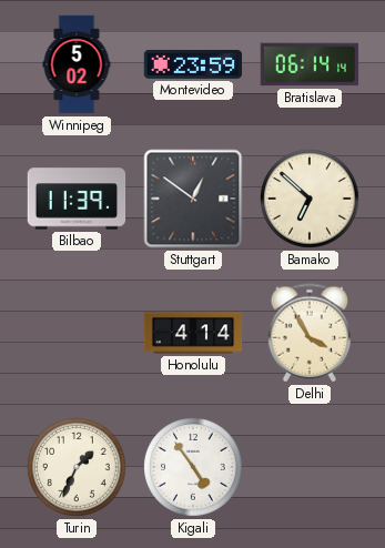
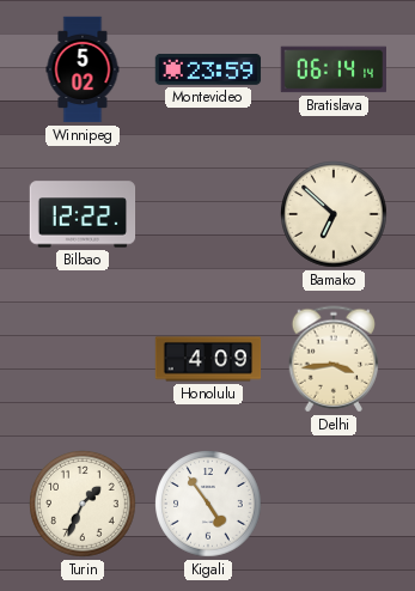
Bilbao: 11:39 -> 12:22
Stuttgart: 12:51 -> none
Honolulu: 4:14 -> 4:09
Delhi: 3:55 -> 3:44
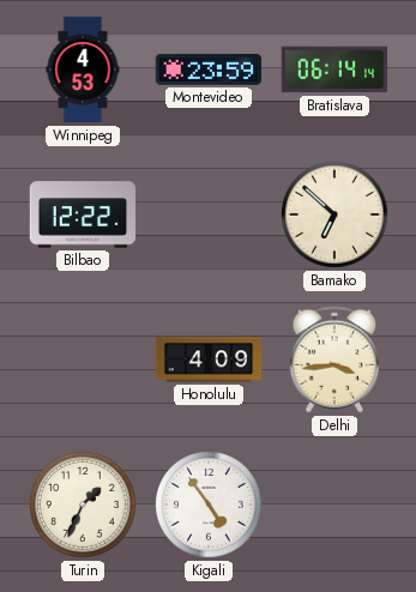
Winnipeg: 5:02 -> 4:53
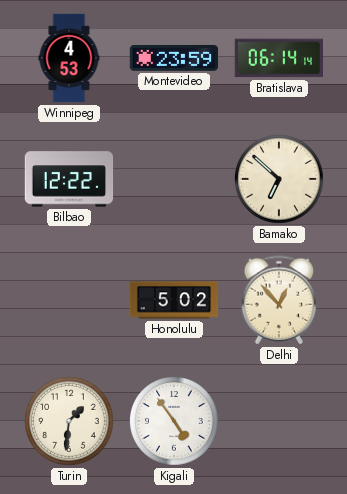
Honolulu: 4:09 -> 5:02
Delhi: 3:44 -> 12:53
Turin: 1:34 -> 1:31
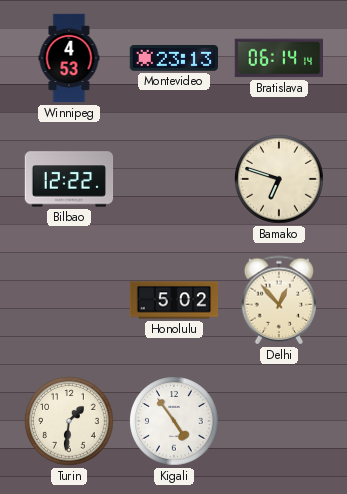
Montevideo: 23:59 -> 23:13
Bamako: 6:52 -> 6:48
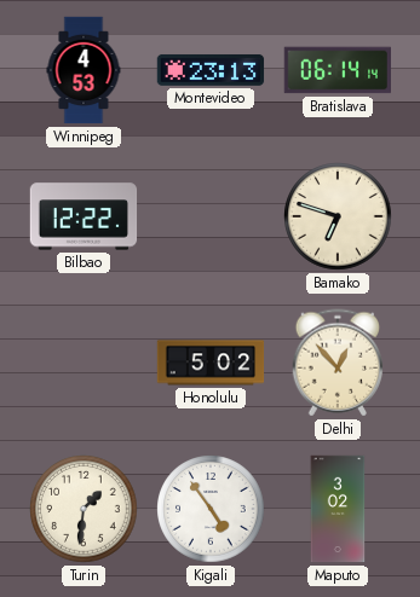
Maputo: none -> 3:02
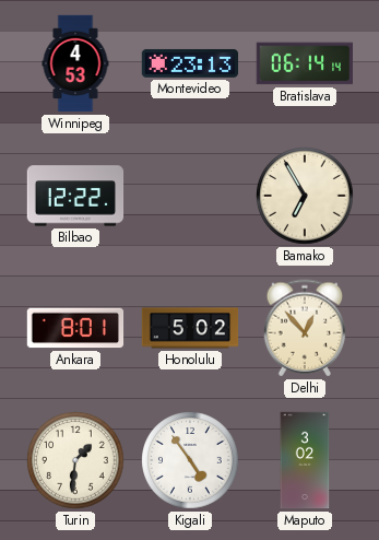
Bamako: 6:48 -> 6:55
Ankara: none -> 8:01
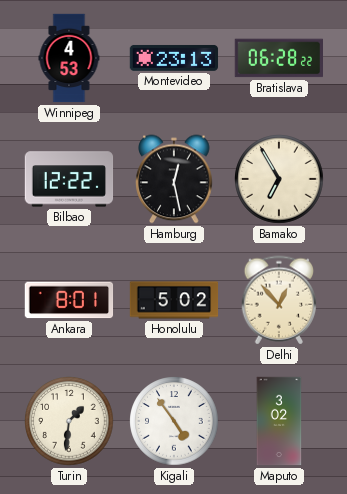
Bratislava: 06:14 -> 06:28
Hamburg: none -> 12:28
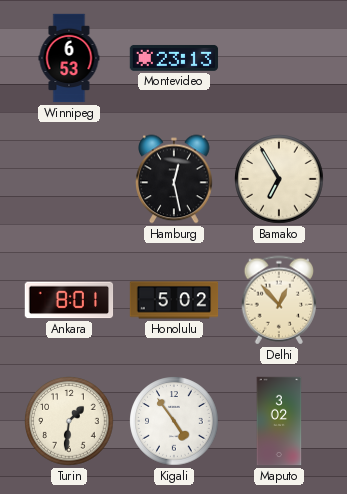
Winnipeg: 4:53 -> 6:53
Bratislava: 06:28 -> none
Bilbao: 12:22 -> none
